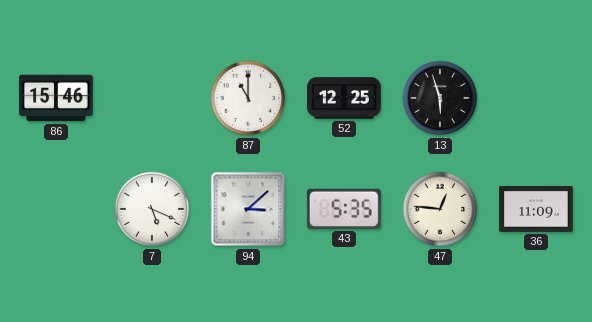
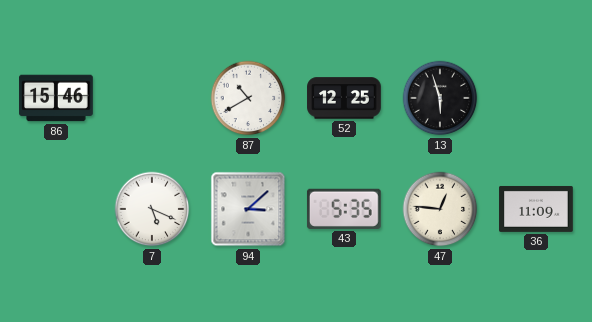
87: 11:00 -> 10:40
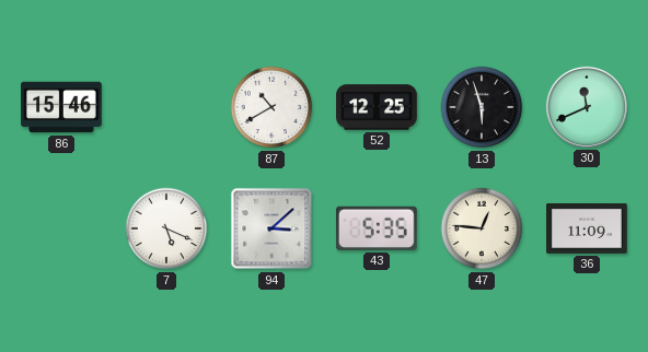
30: none -> 11:41
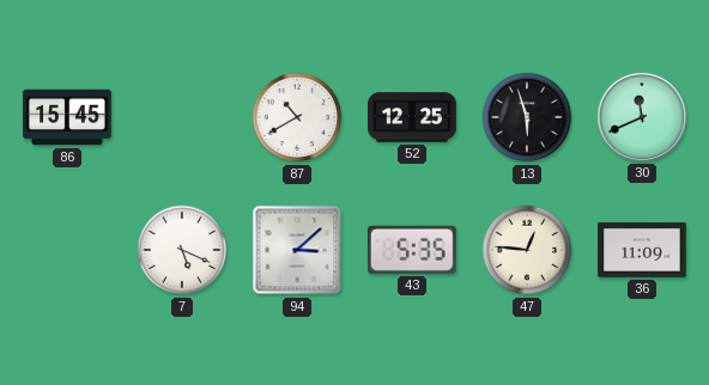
86: 15:46 -> 15:45
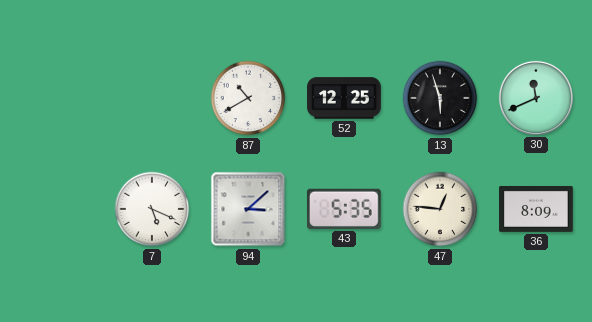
86: 15:45 -> none
36: 11:09 -> 8:09
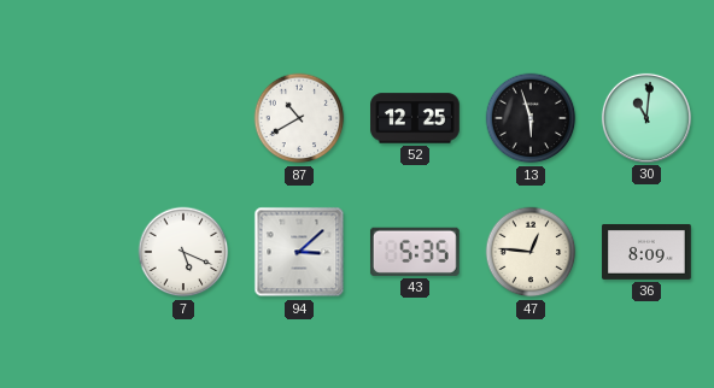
30: 11:41 -> 11:01
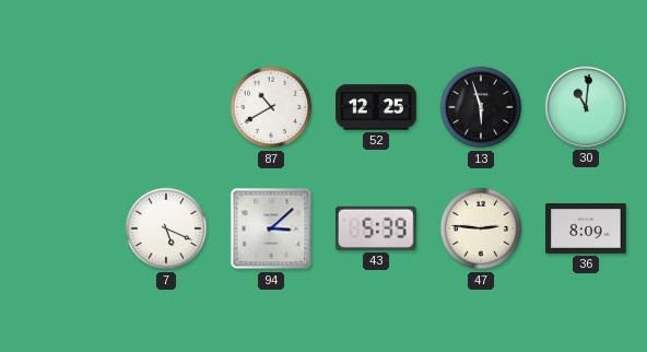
43: 5:35 -> 5:39
47: 12:46 -> 2:46
